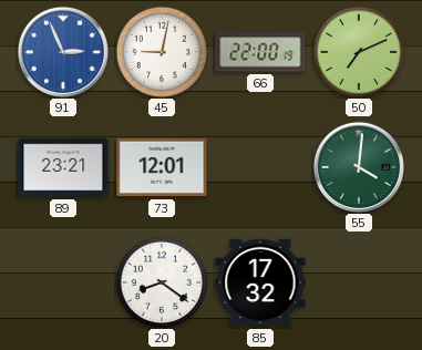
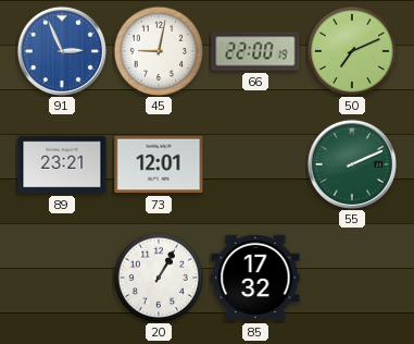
55: 4:01 -> 2:11
20: 8:21 -> 1:05
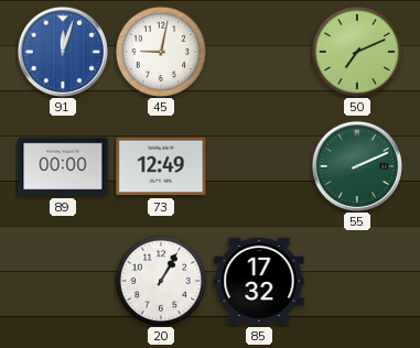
91: 2:56 -> 12:03
66: 22:00 -> none
89: 23:21 -> 00:00
73: 12:01 -> 12:49
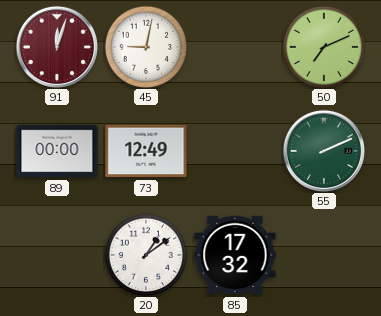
91 dial: blue -> burgundy
20: 1:05 -> 1:09
